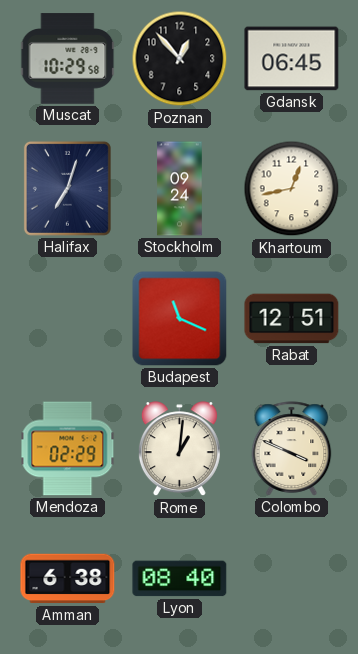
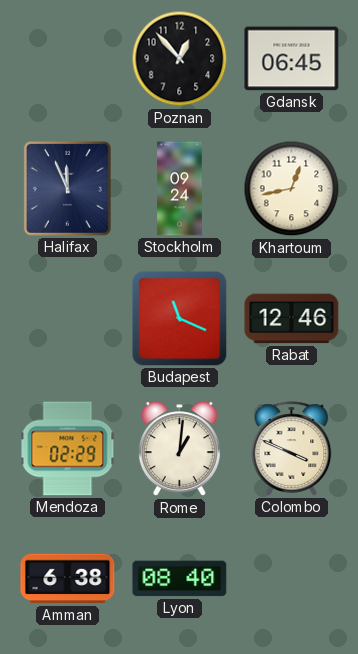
Muscat: 10:29 -> none
Halifax: 7:03 -> 11:56
Rabat: 12:51 -> 12:46
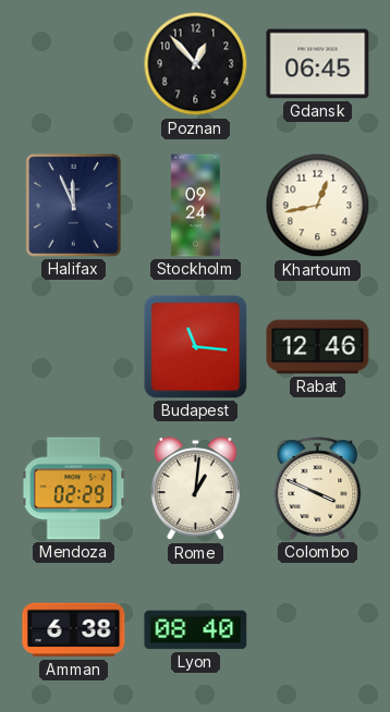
Budapest: 11:19 -> 11:16
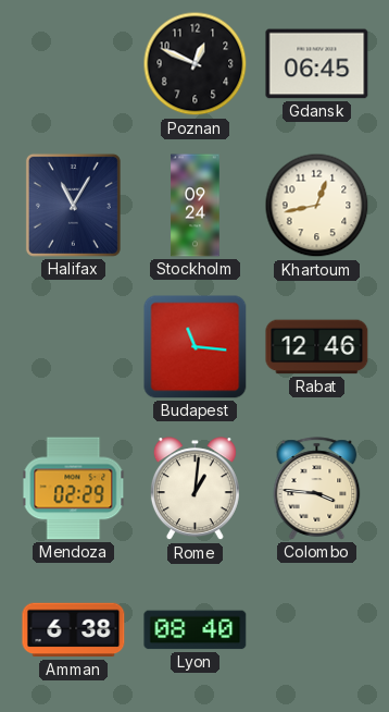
Poznan: 12:53 -> 12:49
Halifax: 11:56 -> 11:05
Colombo: 3:49 -> 3:46
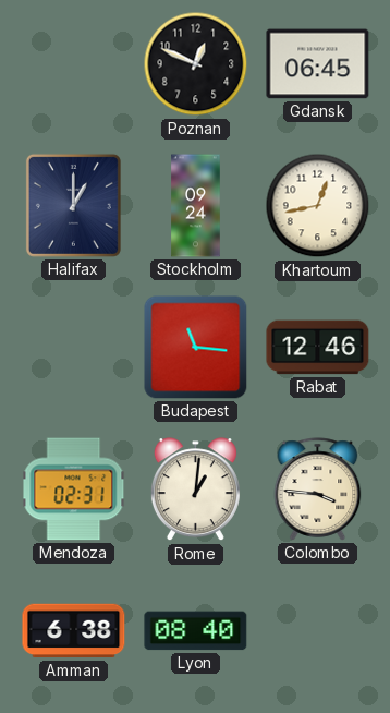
Halifax: 11:05 -> 1:00
Mendoza: 02:29 -> 02:31
